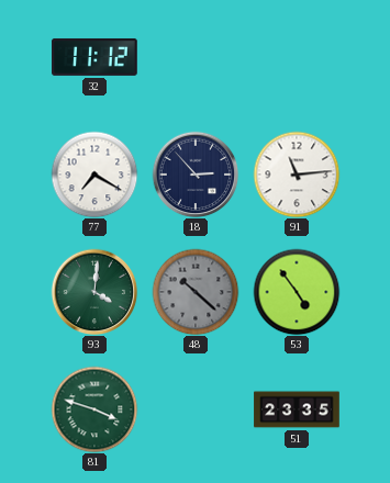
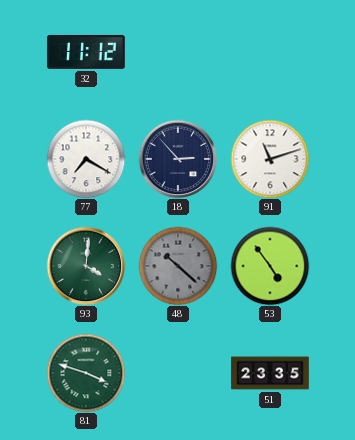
91: 11:14 -> 11:12
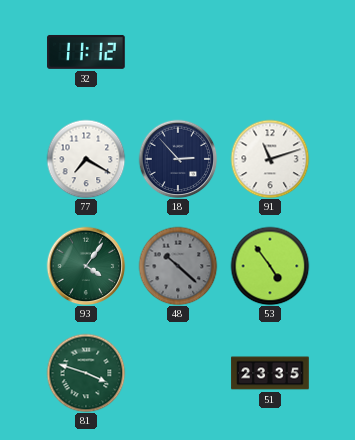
93: 4:01 -> 4:06
